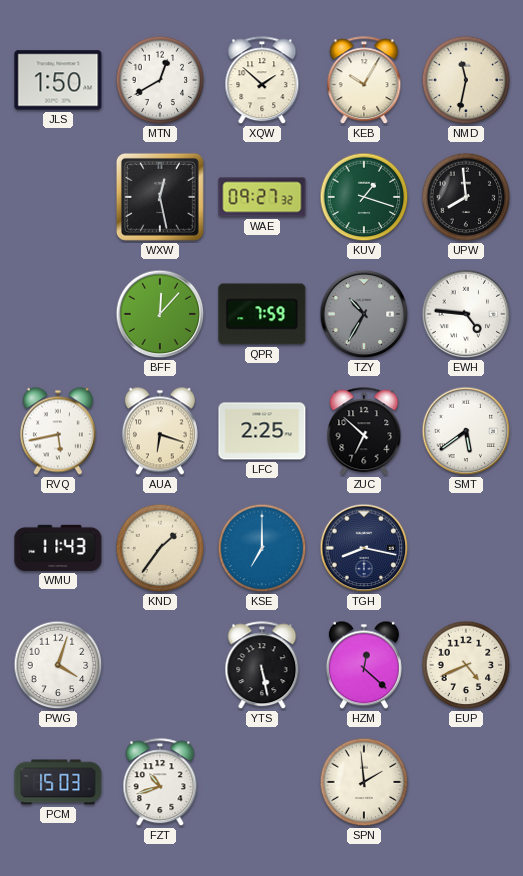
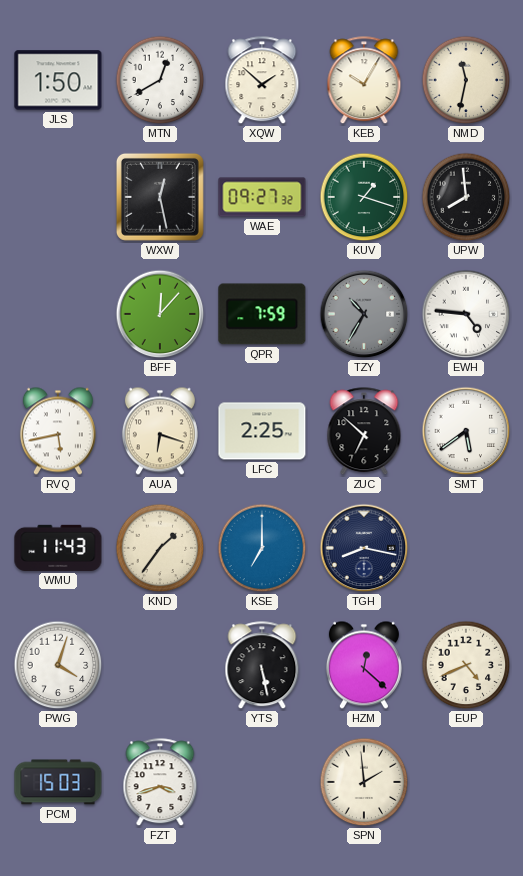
FZT: 10:42 -> 3:42
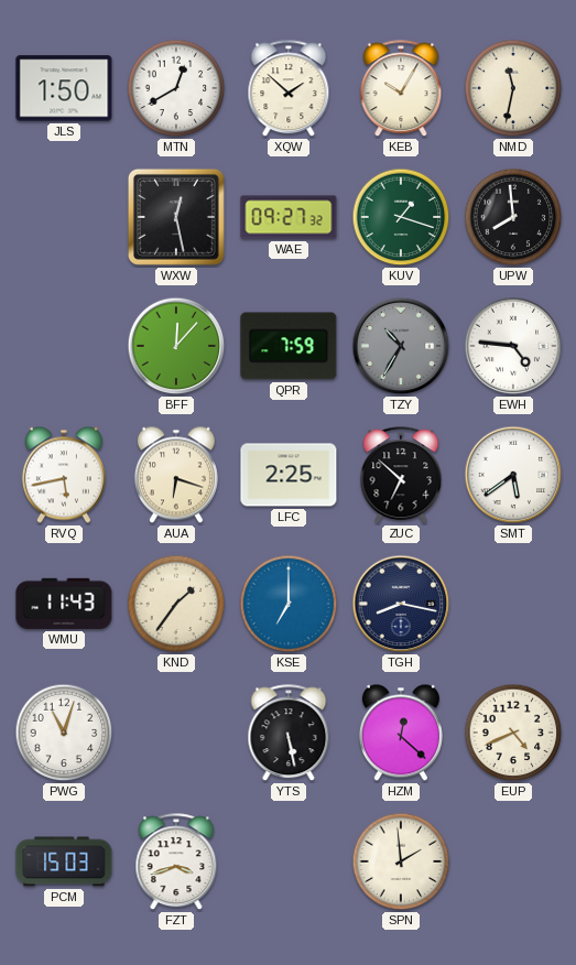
PWG: 4:03 -> 11:03
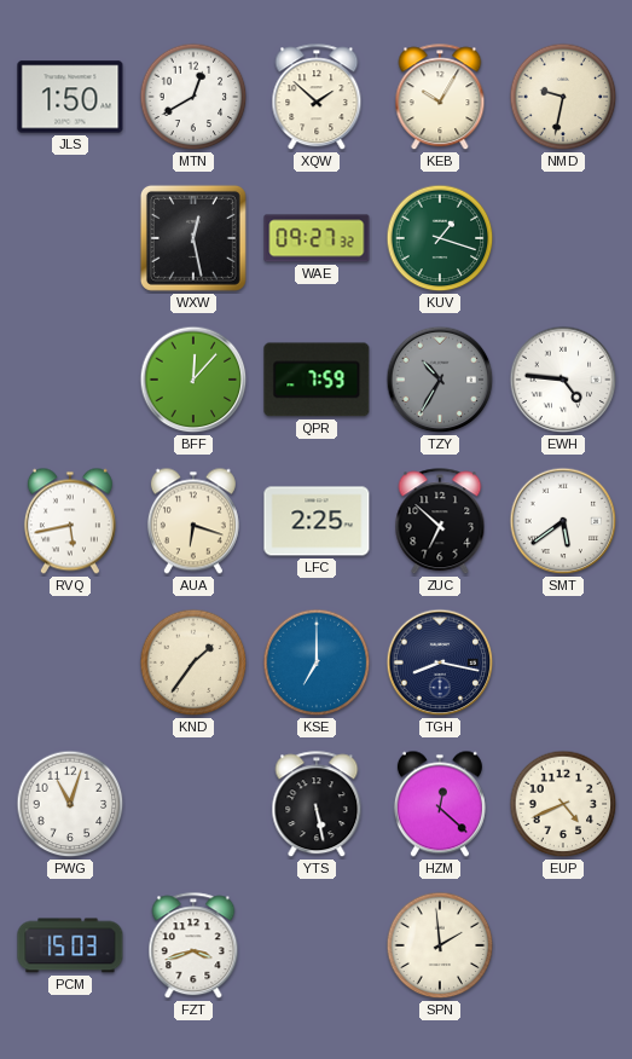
NMD: 11:32 -> 9:32
UPW: 7:59 -> none
WMU: 11:43 -> none
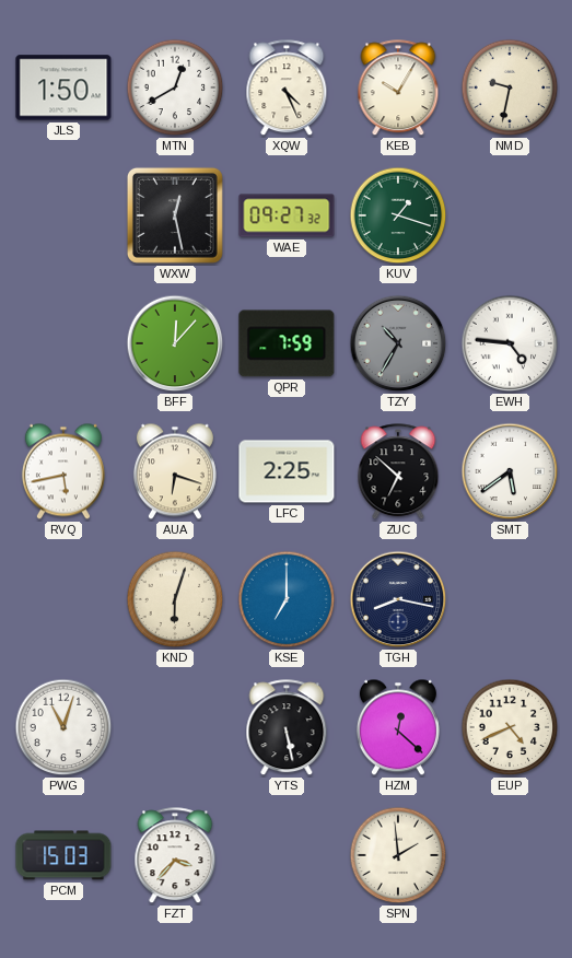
XQW: 1:52 -> 4:26
KND: 1:36 -> 6:03
FZT: 3:42 -> 3:37
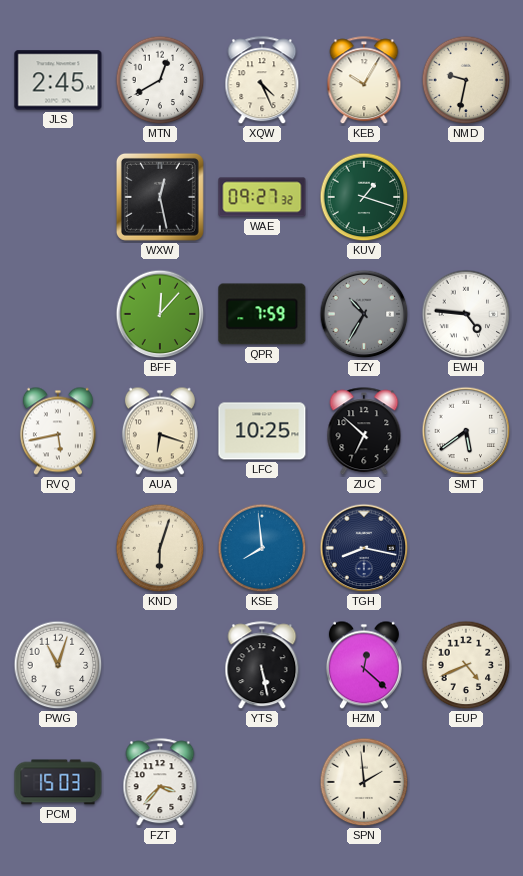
JLS: 1:50 -> 2:45
LFC: 2:25 -> 10:25
KSE: 7:00 -> 7:59
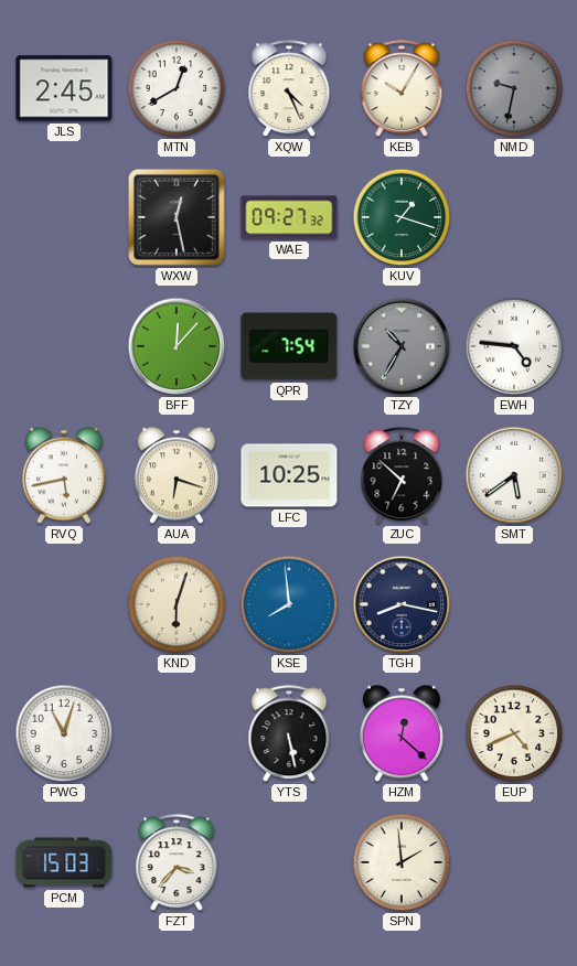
NMD dial: cream -> grey
QPR: 7:59 -> 7:54
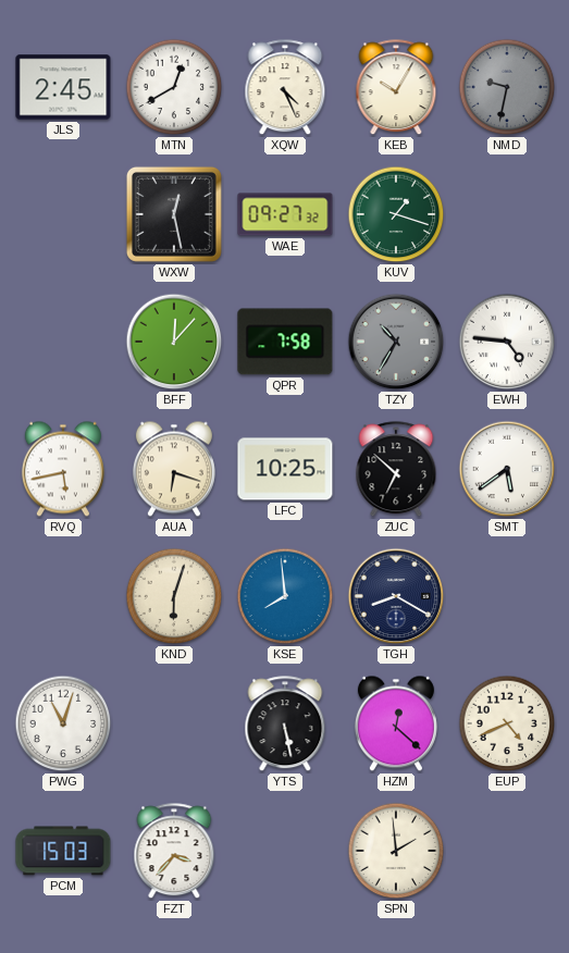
QPR: 7:54 -> 7:58
TGH: 8:17 -> 8:20
